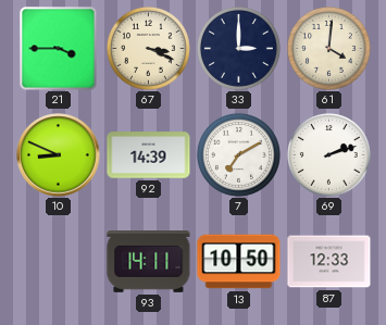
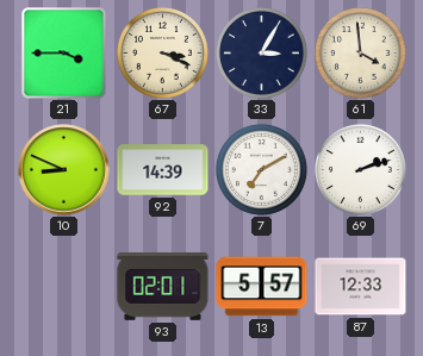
33: 3:00 -> 3:05
61: 4:01 -> 3:59
93: 14:11 -> 02:01
13: 10:50 -> 5:57
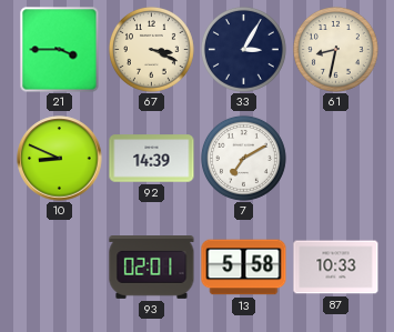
61: 3:59 -> 8:32
69: 2:12 -> none
13: 5:57 -> 5:58
87: 12:33 -> 10:33
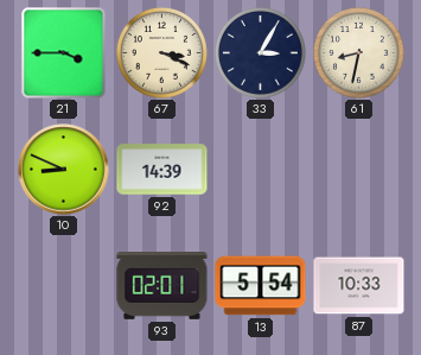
7: 7:10 -> none
13: 5:58 -> 5:54
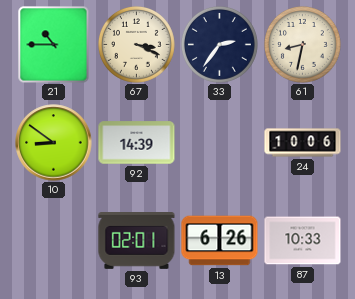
21: 3:45 -> 10:45
33: 3:05 -> 2:36
10: 8:49 -> 8:51
24: none -> 10:06
13: 5:54 -> 6:26
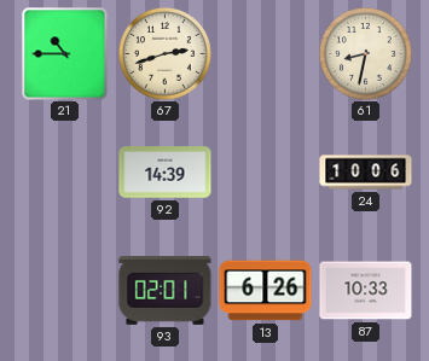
67: 3:19 -> 2:42
33: 2:36 -> none
10: 8:51 -> none
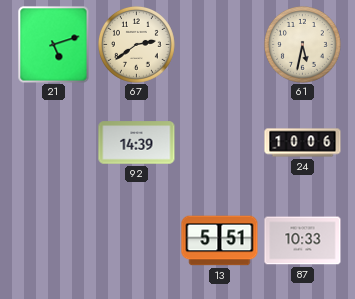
21: 10:45 -> 5:12
67: 2:42 -> 2:39
61: 8:32 -> 5:32
93: 02:01 -> none
13: 6:26 -> 5:51
